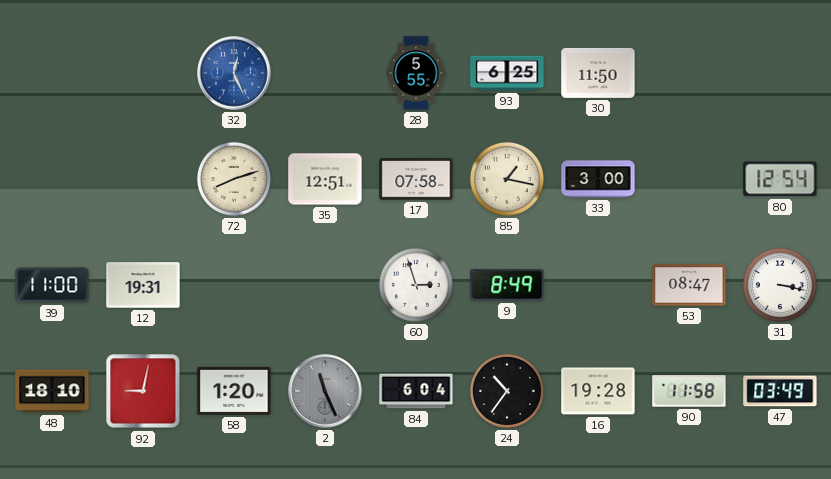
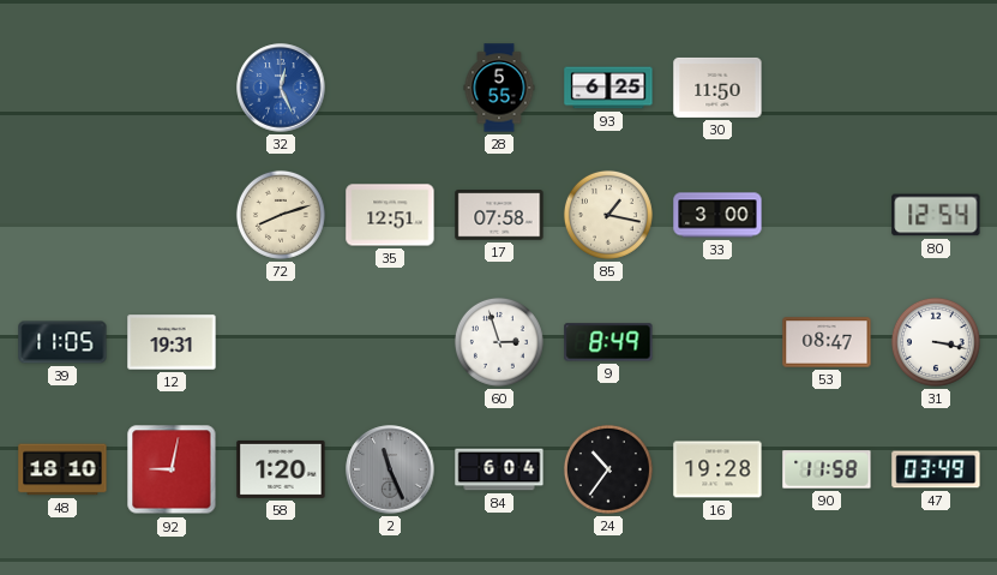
39: 11:00 -> 11:05
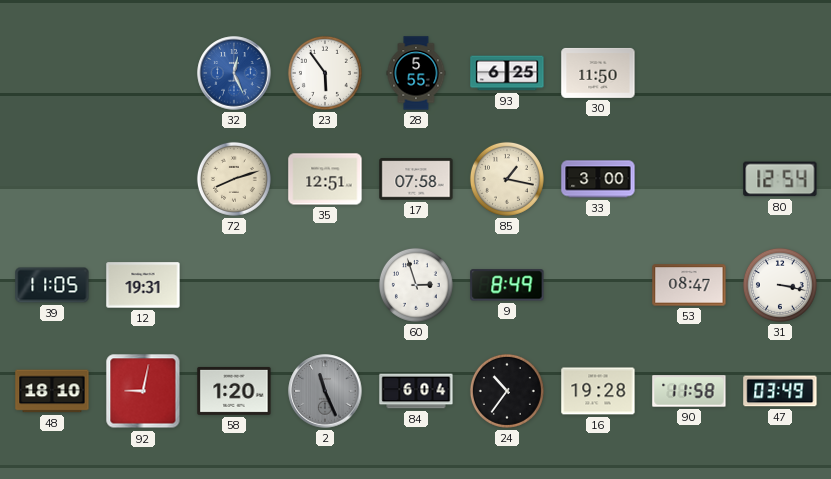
23: none -> 5:54
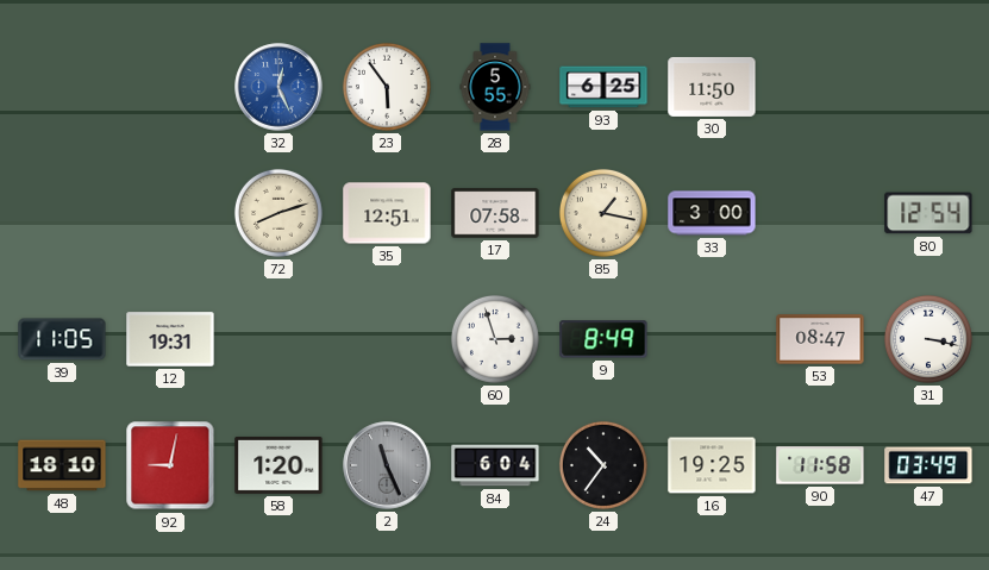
16: 19:28 -> 19:25
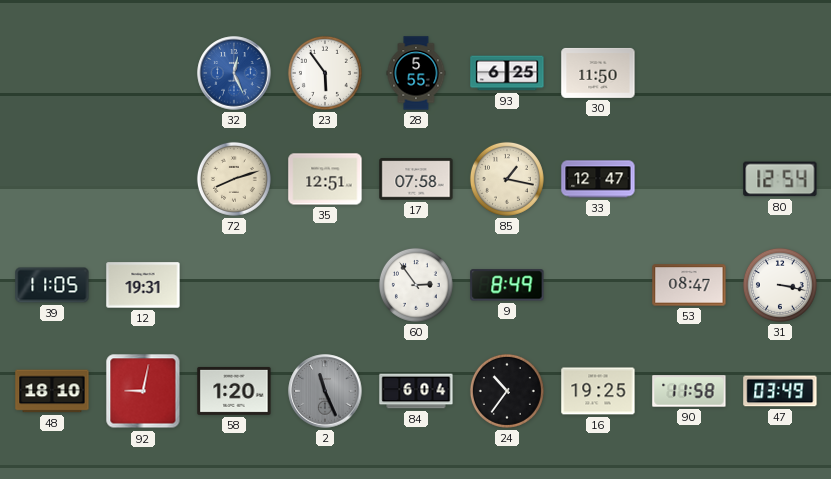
33: 3:00 -> 12:47
60: 2:57 -> 2:54
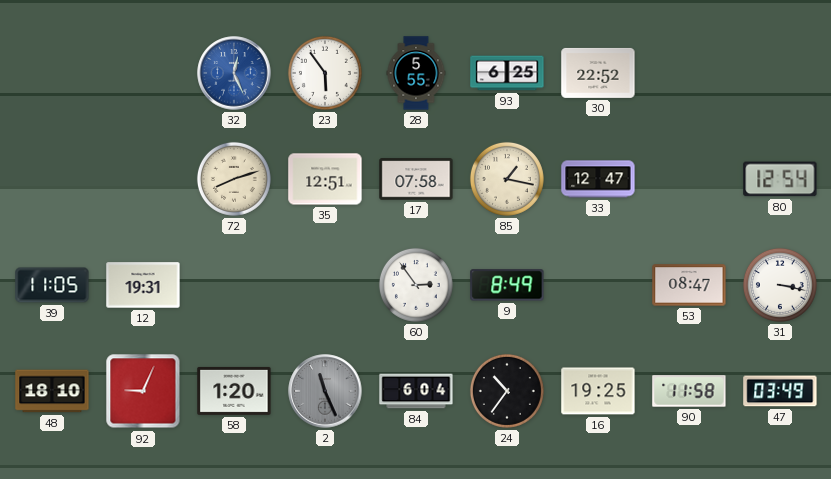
30: 11:50 -> 22:52
92: 9:02 -> 9:04
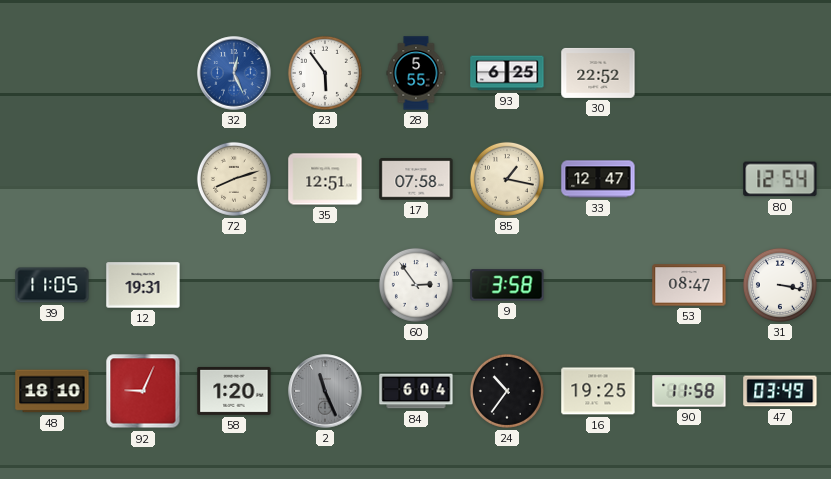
9: 8:49 -> 3:58
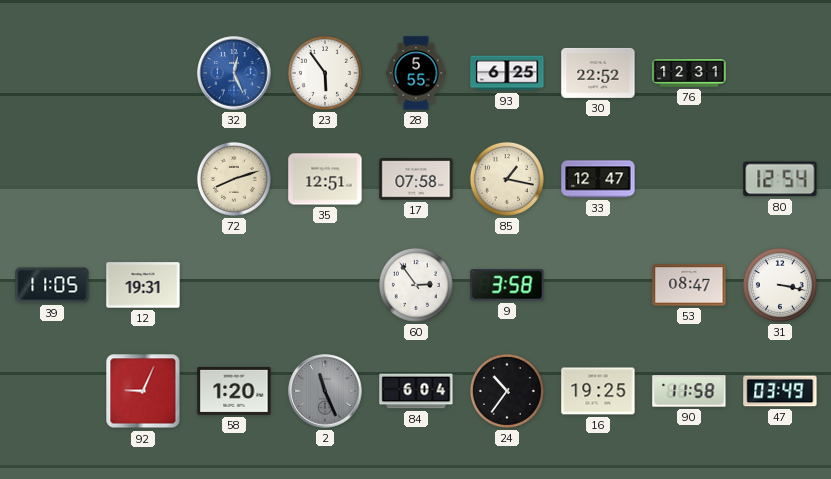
76: none -> 12:31
48: 18:10 -> none
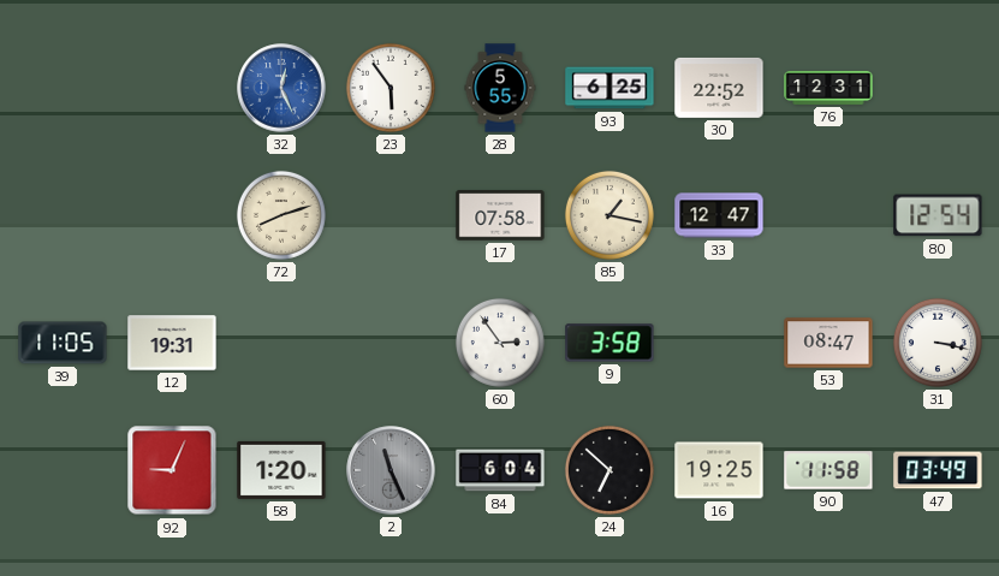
35: 12:51 -> none
24: 10:36 -> 6:52
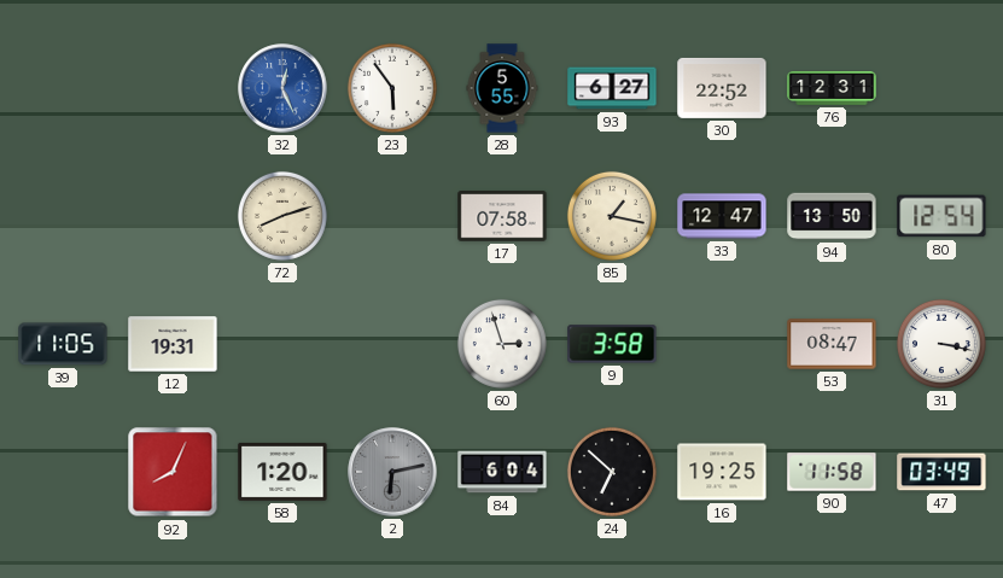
93: 6:25 -> 6:27
94: none -> 13:50
60: 2:54 -> 2:57
92: 9:04 -> 8:04
2: 11:26 -> 6:13
